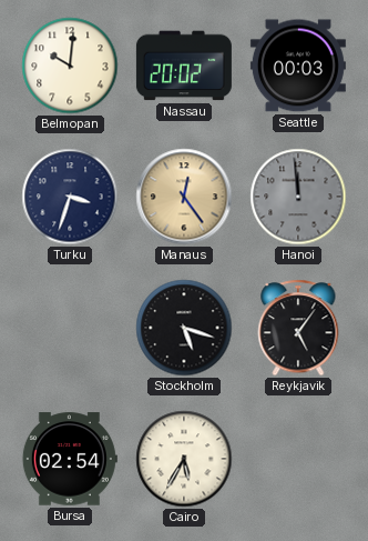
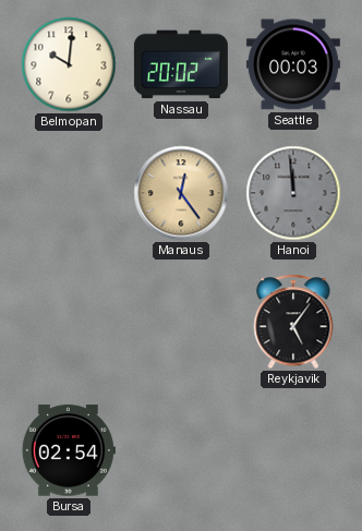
Turku: 3:33 -> none
Stockholm: 5:18 -> none
Cairo: 5:35 -> none
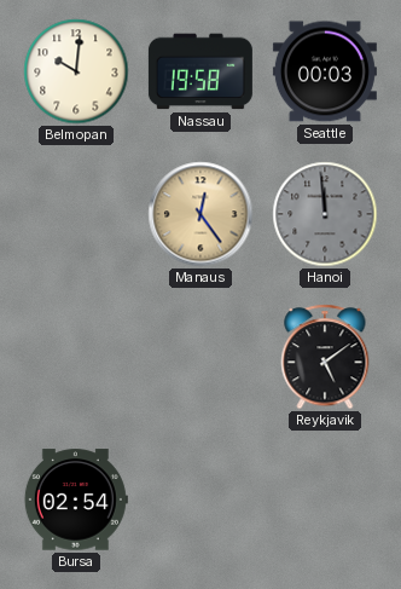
Nassau: 20:02 -> 19:58
Reykjavik: 5:06 -> 5:09
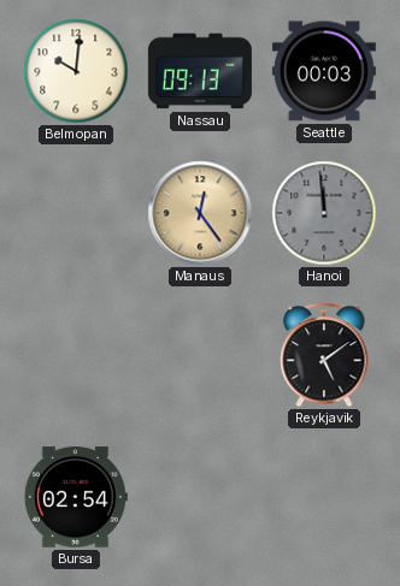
Nassau: 19:58 -> 09:13
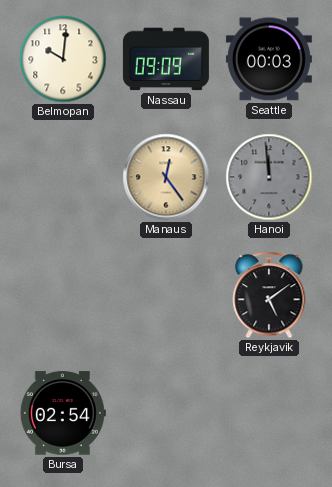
Nassau: 09:13 -> 09:09
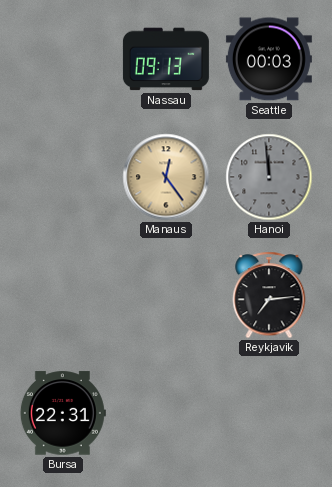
Belmopan: 10:01 -> none
Nassau: 09:09 -> 09:13
Reykjavik: 5:09 -> 7:14
Bursa: 02:54 -> 22:31
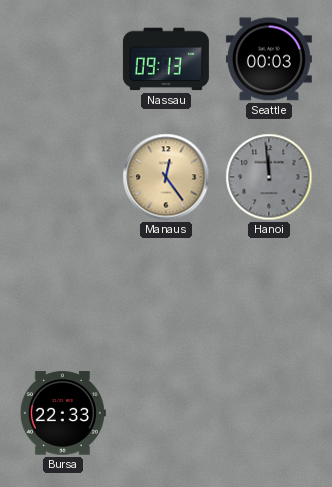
Reykjavik: 7:14 -> none
Bursa: 22:31 -> 22:33
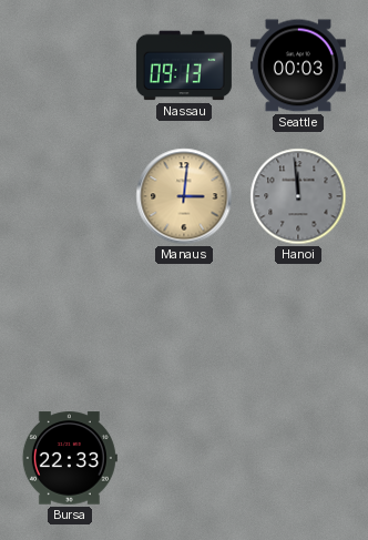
Manaus: 12:24 -> 3:01
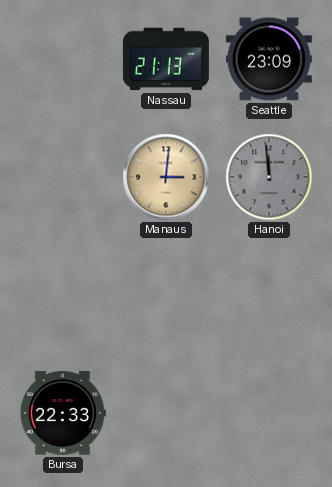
Nassau: 09:13 -> 21:13
Seattle: 00:03 -> 23:09
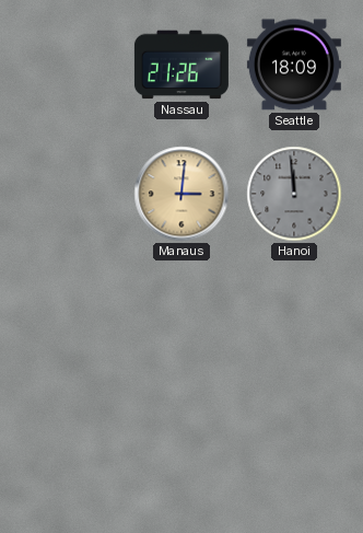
Nassau: 21:13 -> 21:26
Seattle: 23:09 -> 18:09
Bursa: 22:33 -> none
